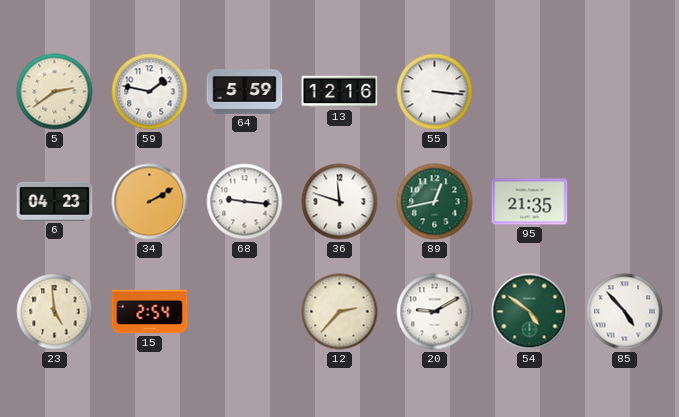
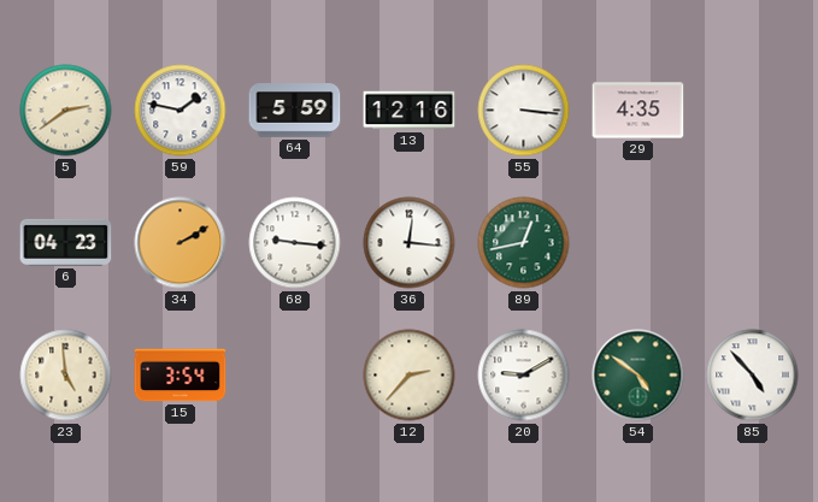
29: none -> 4:35
36: 11:48 -> 12:16
95: 21:35 -> none
15: 2:54 -> 3:54
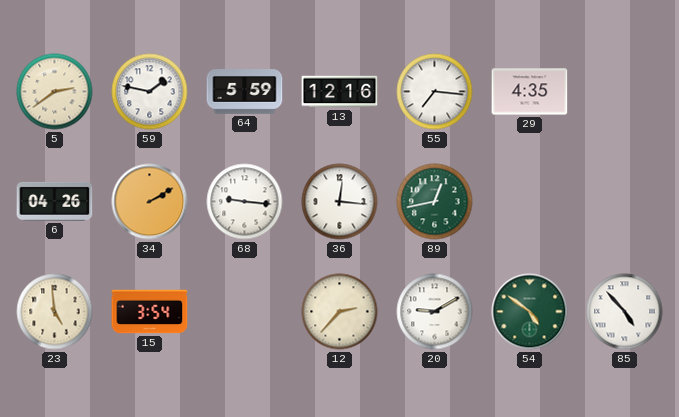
55: 3:16 -> 7:16
6: 04:23 -> 04:26
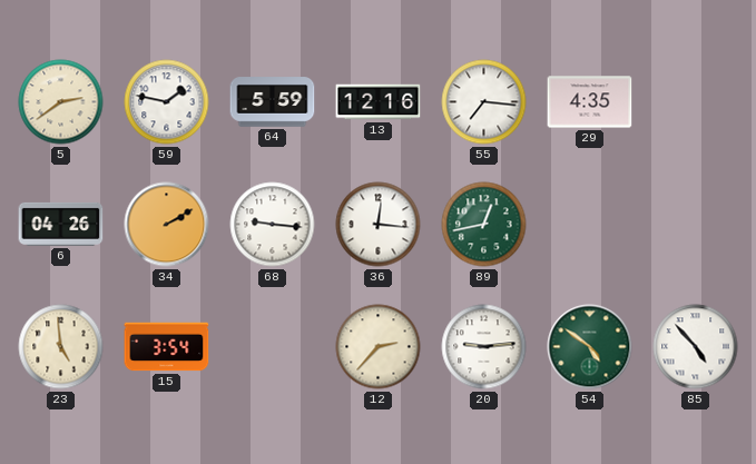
20: 9:10 -> 9:14
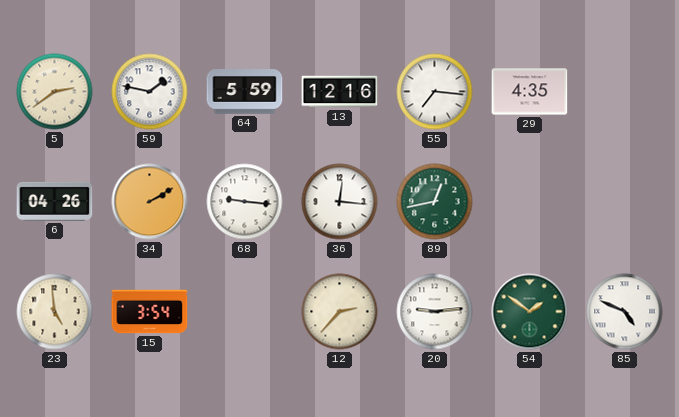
54: 4:51 -> 1:51
85: 4:53 -> 4:49
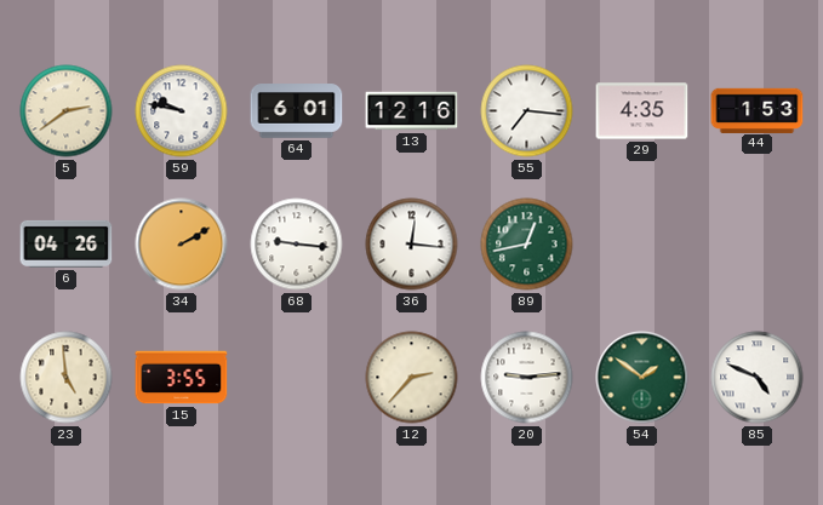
59: 1:47 -> 9:47
64: 5:59 -> 6:01
44: none -> 1:53
15: 3:54 -> 3:55
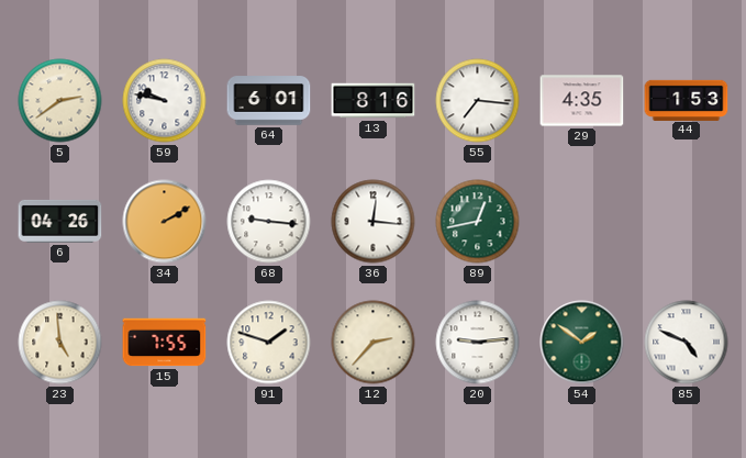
13: 12:16 -> 8:16
15: 3:55 -> 7:55
91: none -> 1:48
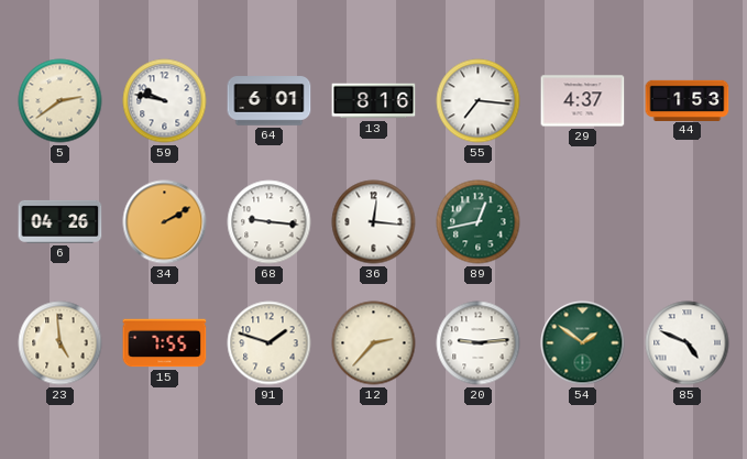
29: 4:35 -> 4:37
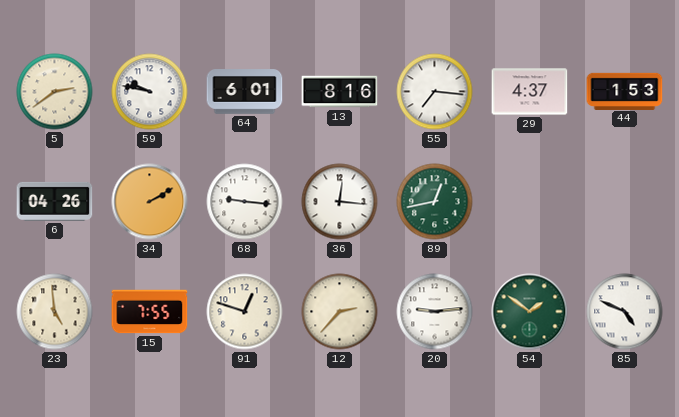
91: 1:48 -> 12:48
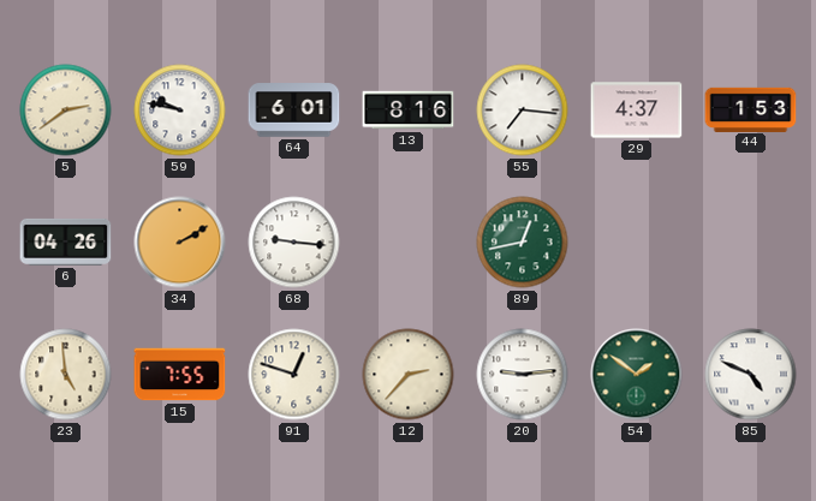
36: 12:16 -> none
